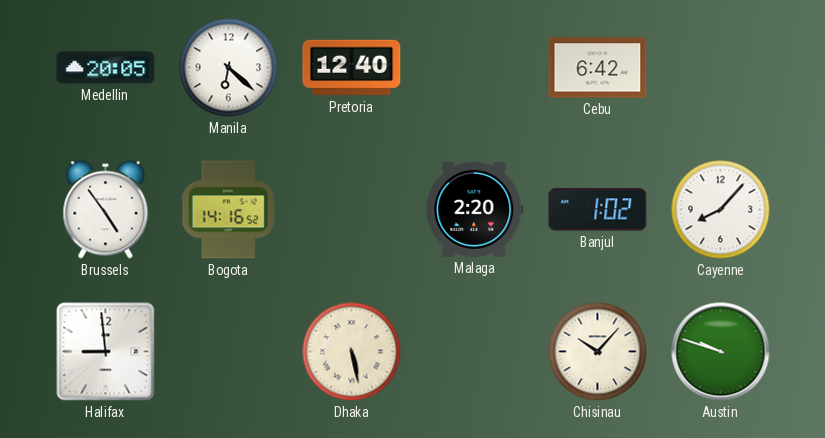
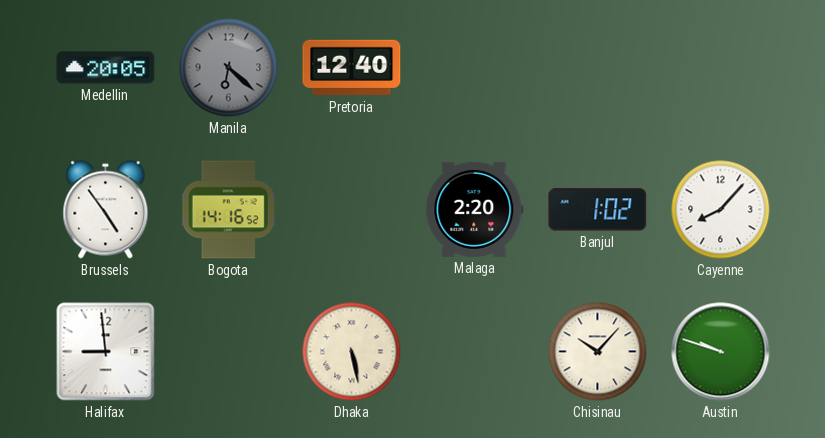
Manila dial: white -> grey
Cebu: 6:42 -> none
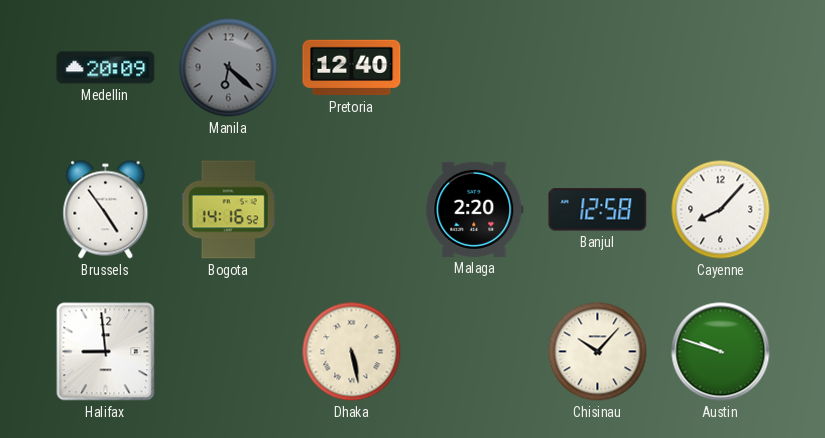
Medellin: 20:05 -> 20:09
Banjul: 1:02 -> 12:58
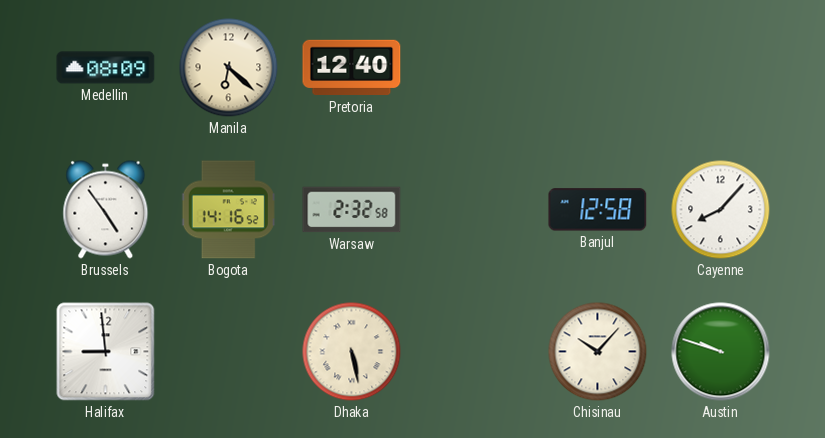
Medellin: 20:09 -> 08:09
Manila dial: grey -> cream
Warsaw: none -> 2:32
Malaga: 2:20 -> none
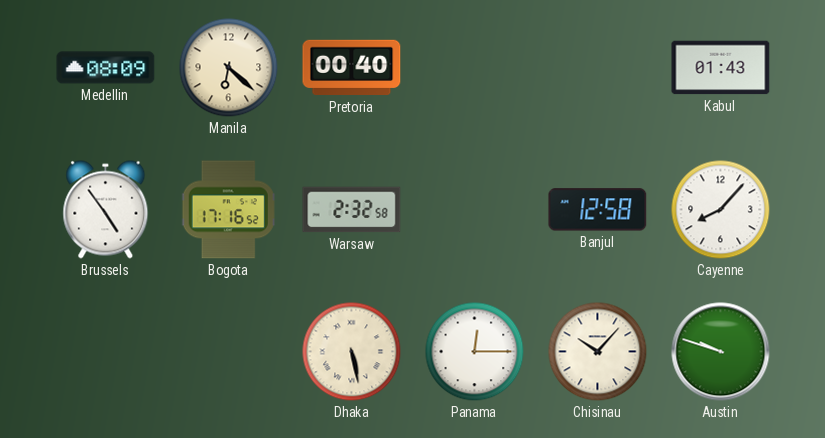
Pretoria: 12:40 -> 00:40
Kabul: none -> 01:43
Bogota: 14:16 -> 17:16
Halifax: 8:59 -> none
Panama: none -> 12:15
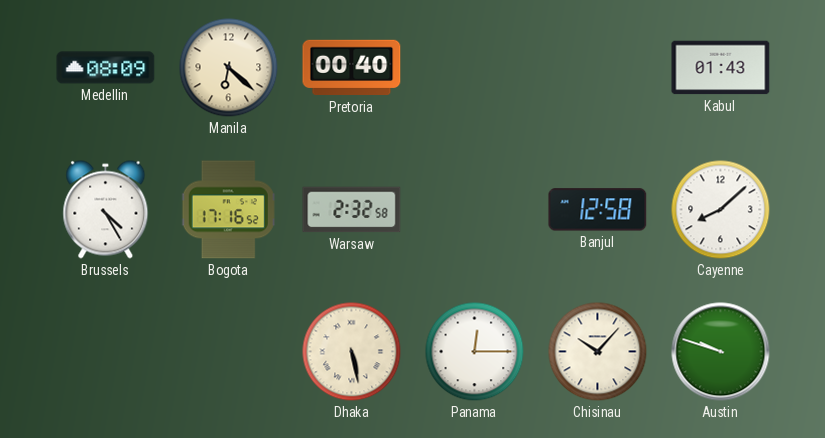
Brussels: 4:54 -> 4:25
Cayenne: 8:07 -> 8:08
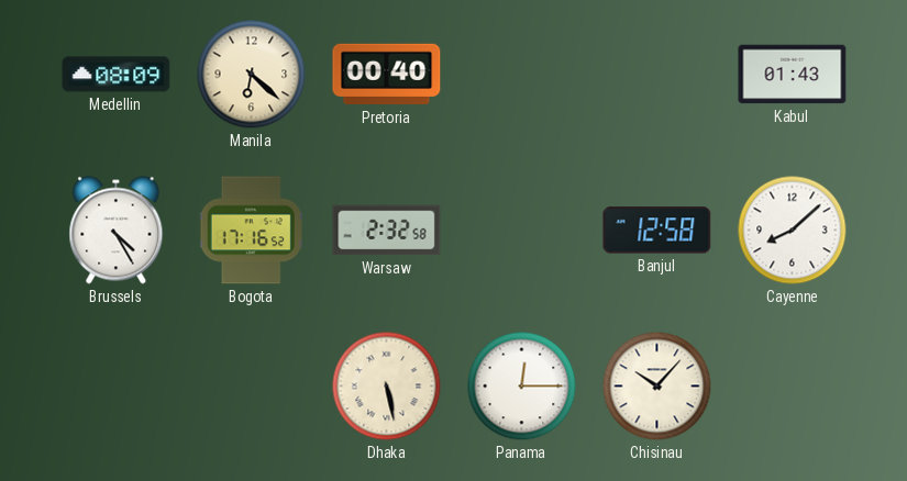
Austin: 9:48 -> none
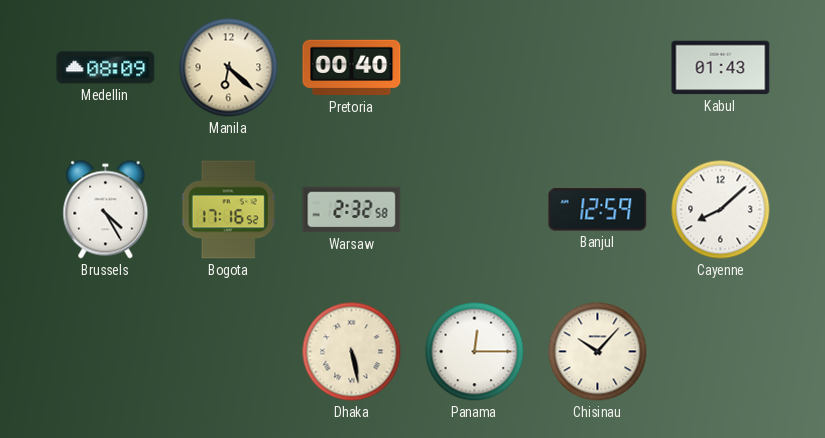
Banjul: 12:58 -> 12:59
